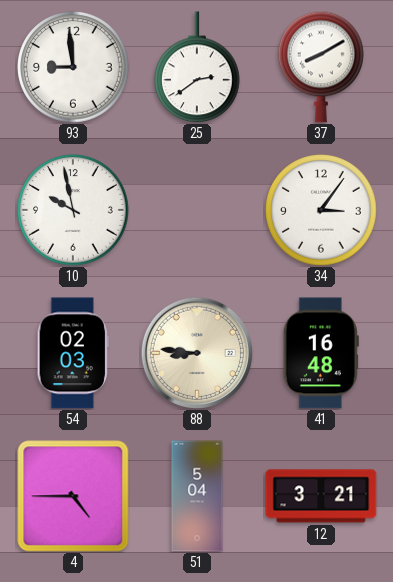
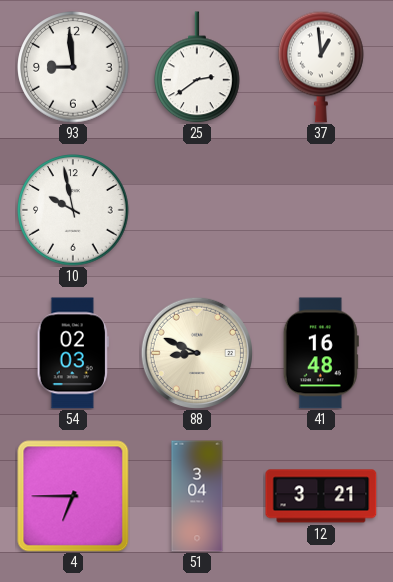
37: 8:10 -> 12:59
34: 3:06 -> none
88: 8:46 -> 8:49
4: 4:45 -> 6:45
51: 5:04 -> 3:04
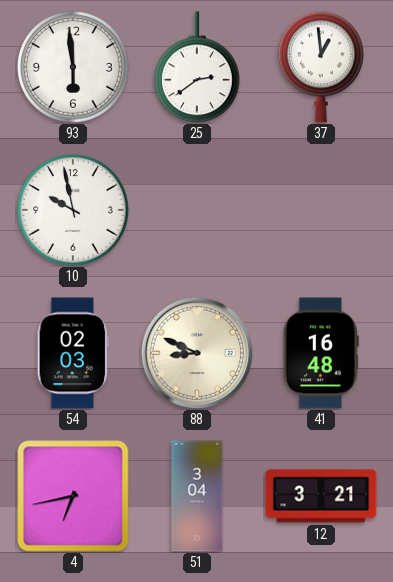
93: 8:59 -> 5:59
4: 6:45 -> 6:43
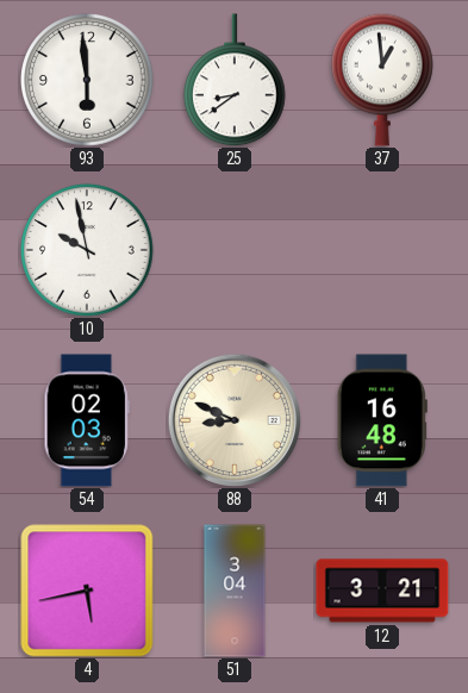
25: 2:39 -> 8:39
4: 6:43 -> 5:43
